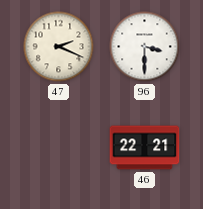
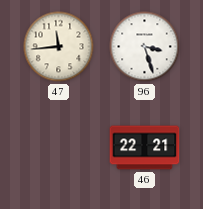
47: 2:19 -> 11:44
96: 3:30 -> 3:27
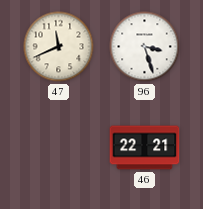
47: 11:44 -> 11:41
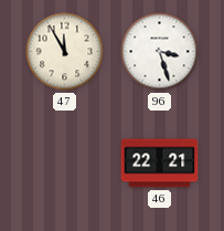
47: 11:41 -> 11:55
